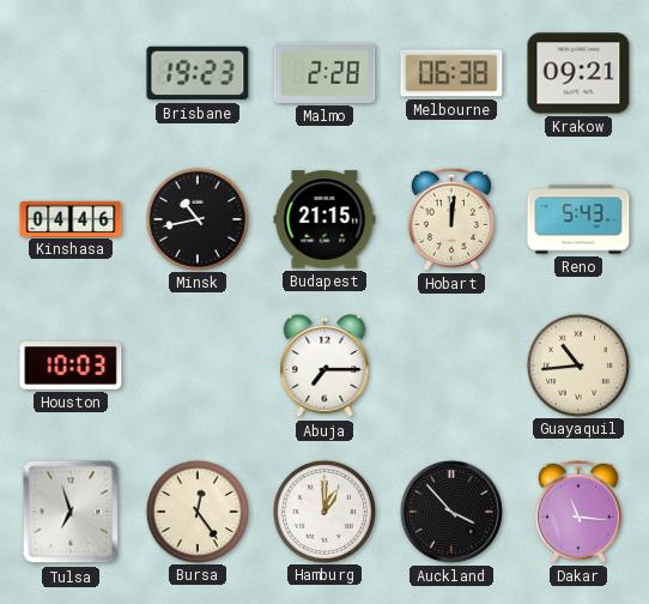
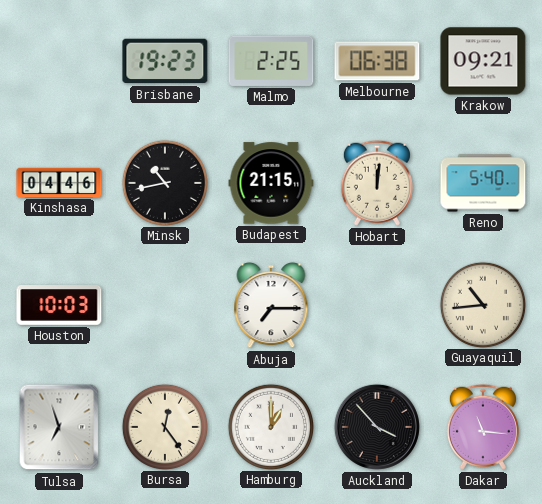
Malmo: 2:28 -> 2:25
Reno: 5:43 -> 5:40
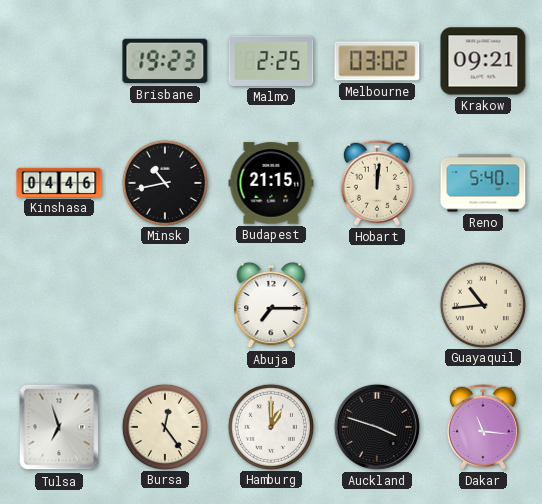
Melbourne: 06:38 -> 03:02
Houston: 10:03 -> none
Auckland: 3:53 -> 3:48
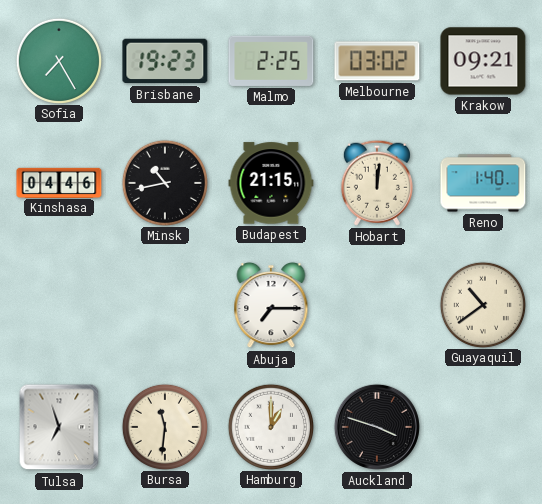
Sofia: none -> 7:25
Reno: 5:40 -> 1:40
Guayaquil: 10:44 -> 10:39
Bursa: 12:24 -> 11:31
Dakar: 11:16 -> none
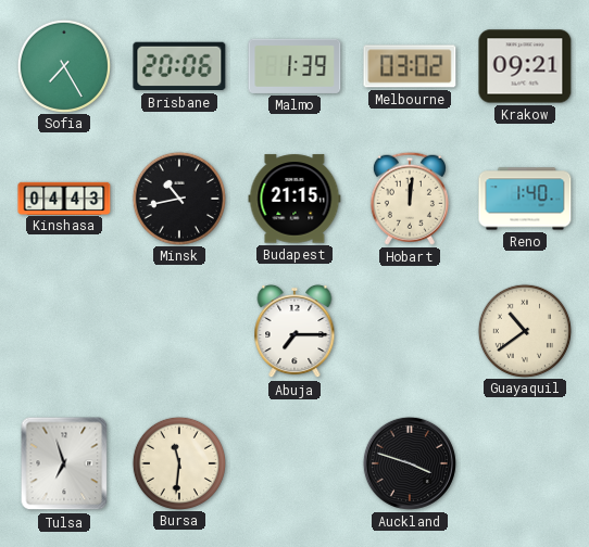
Brisbane: 19:23 -> 20:06
Malmo: 2:25 -> 1:39
Kinshasa: 04:46 -> 04:43
Hamburg: 1:00 -> none
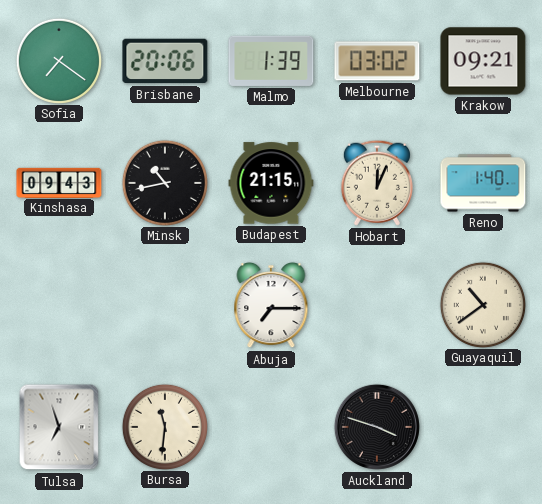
Sofia: 7:25 -> 7:21
Kinshasa: 04:43 -> 09:43
Hobart: 12:01 -> 12:04
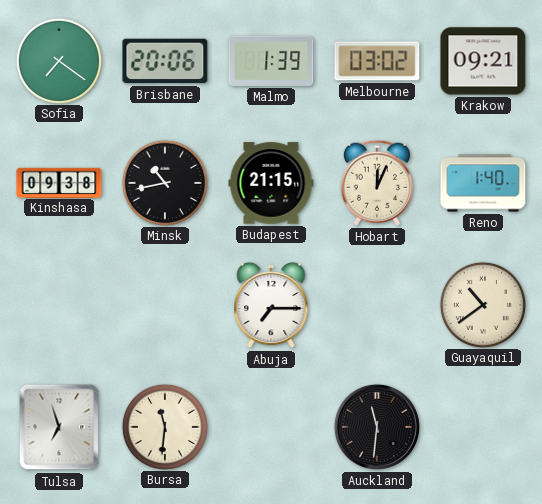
Kinshasa: 09:43 -> 09:38
Auckland: 3:48 -> 11:31
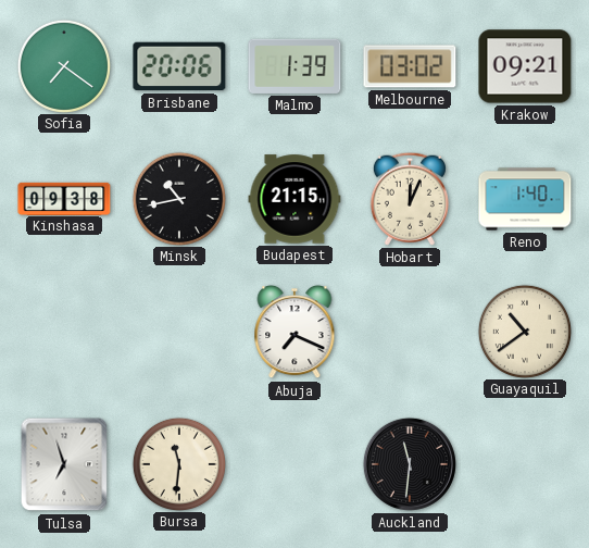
Abuja: 7:15 -> 7:19
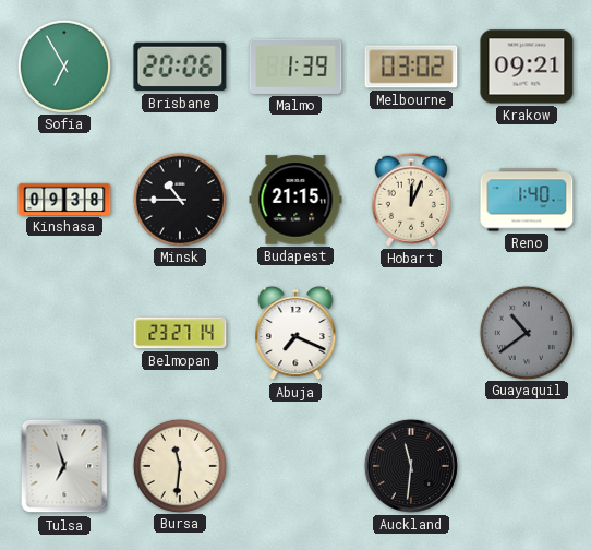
Sofia: 7:21 -> 6:55
Minsk: 10:43 -> 10:45
Belmopan: none -> 23:27
Guayaquil dial: cream -> grey
